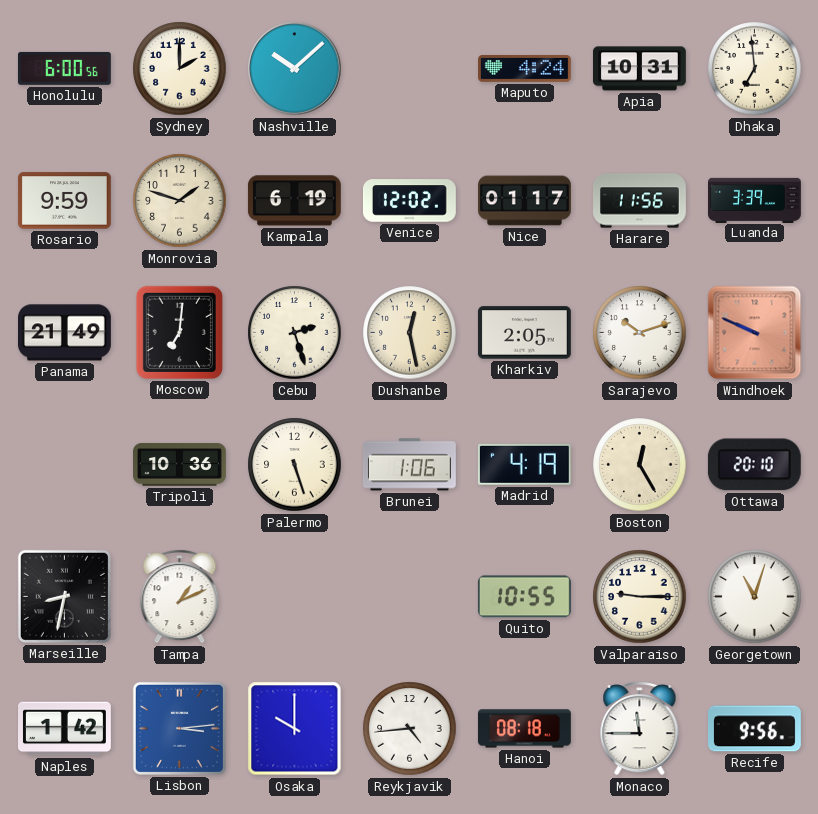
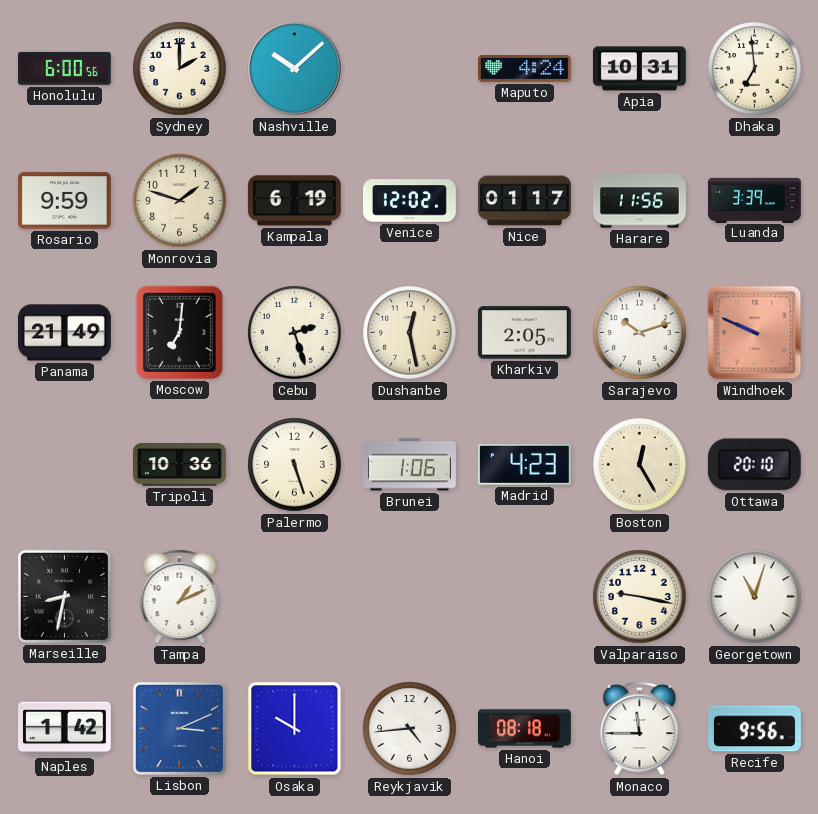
Madrid: 4:19 -> 4:23
Quito: 10:55 -> none
Valparaiso: 9:15 -> 9:17
Lisbon: 3:14 -> 3:11
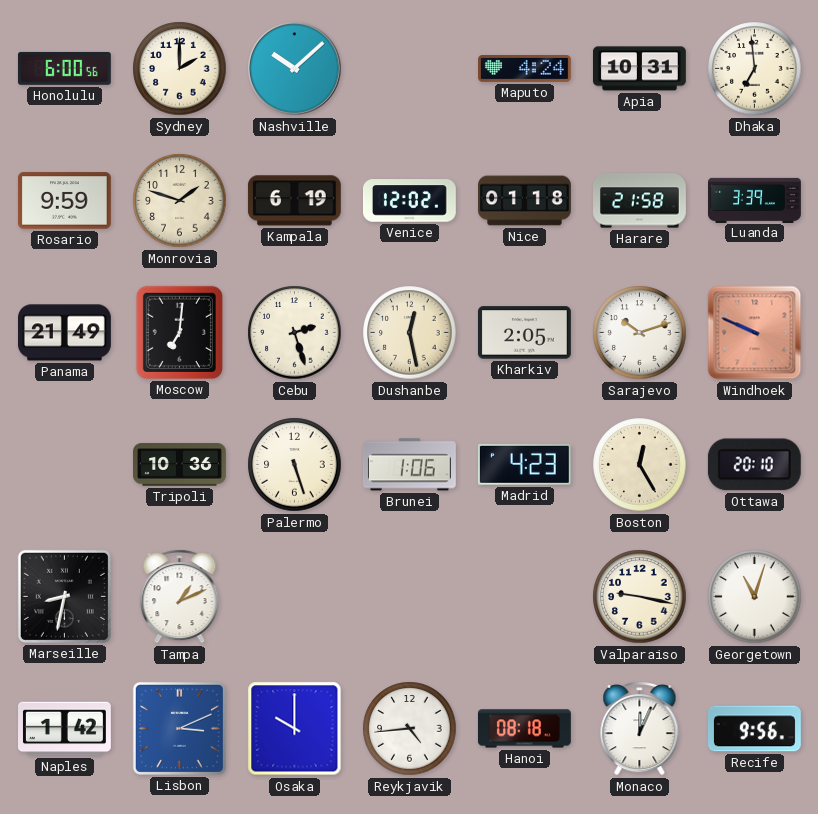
Nice: 01:17 -> 01:18
Harare: 11:56 -> 21:58
Monaco: 11:45 -> 12:04
